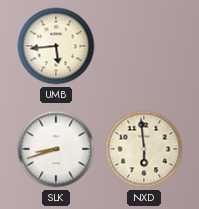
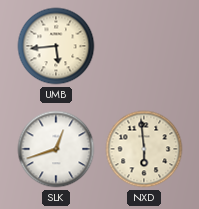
SLK: 8:42 -> 12:42
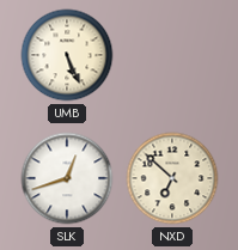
UMB: 5:44 -> 5:26
NXD: 5:59 -> 6:52
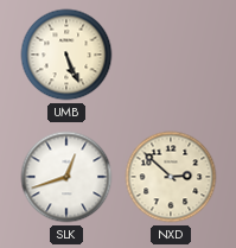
NXD: 6:52 -> 2:52
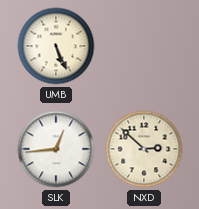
SLK: 12:42 -> 12:44
